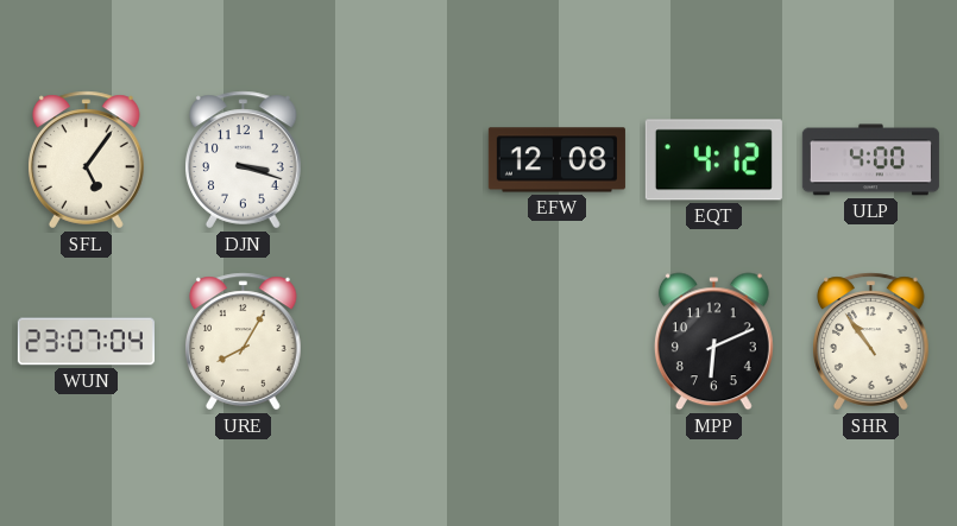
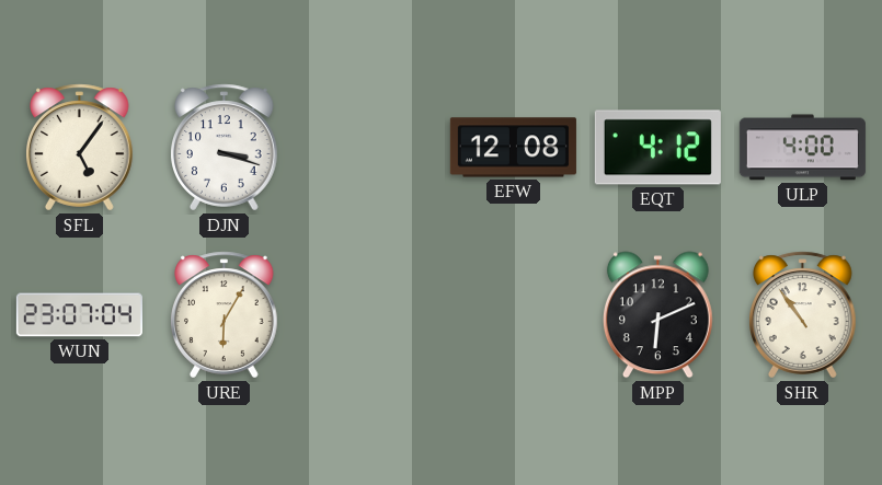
URE: 8:05 -> 6:05
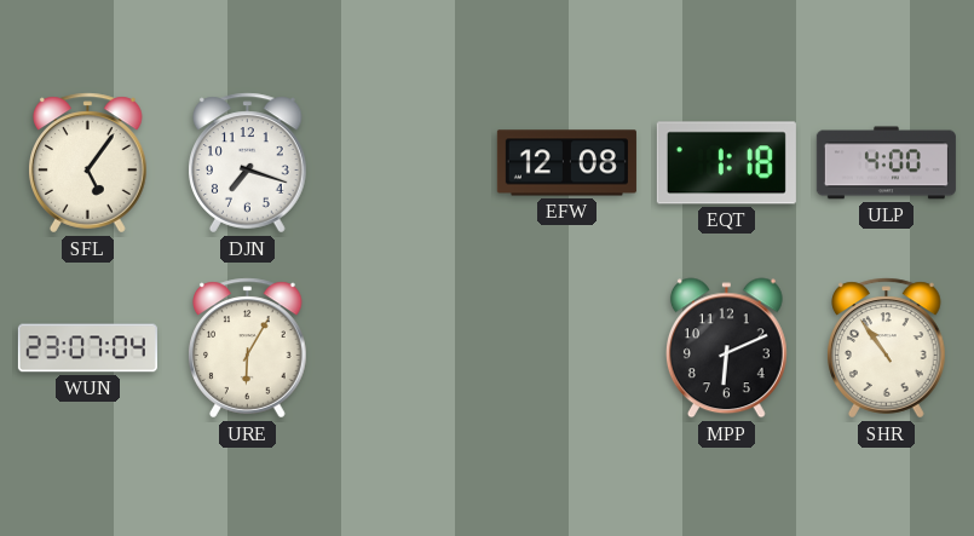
DJN: 3:18 -> 7:18
EQT: 4:12 -> 1:18
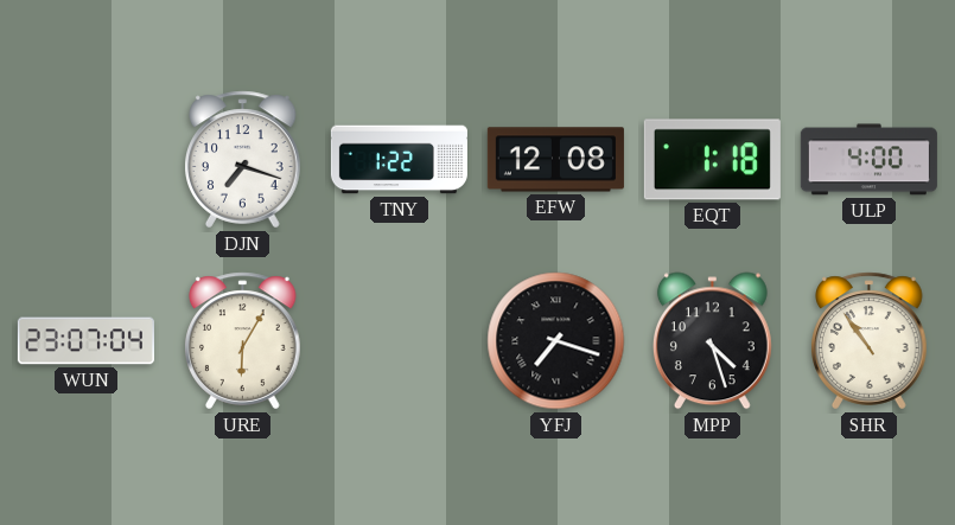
SFL: 5:06 -> none
TNY: none -> 1:22
YFJ: none -> 7:18
MPP: 6:11 -> 4:27
